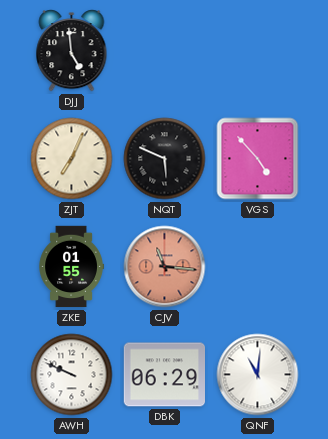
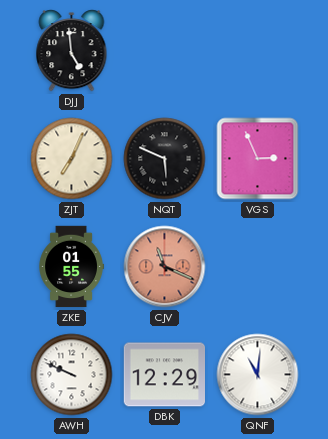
VGS: 4:53 -> 2:56
CJV: 11:16 -> 11:19
DBK: 06:29 -> 12:29
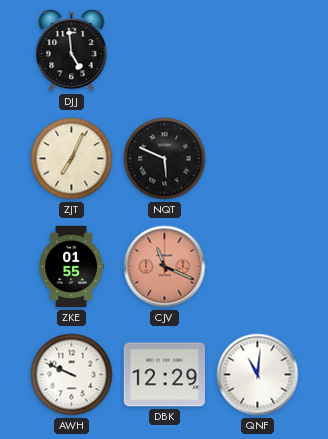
VGS: 2:56 -> none
